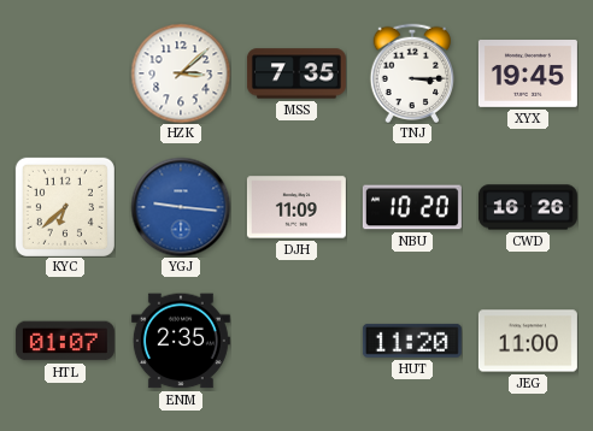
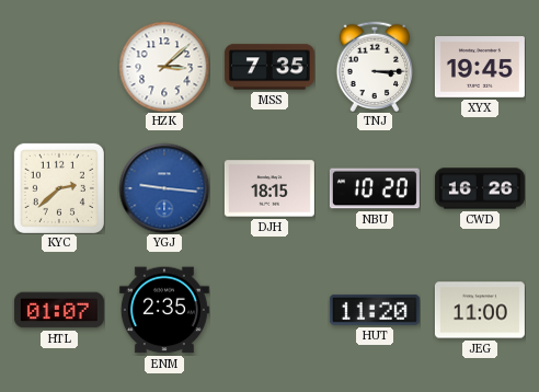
KYC: 6:38 -> 2:38
DJH: 11:09 -> 18:15
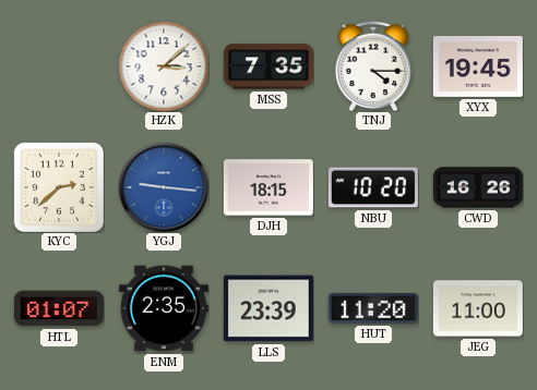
TNJ: 3:15 -> 4:15
LLS: none -> 23:39
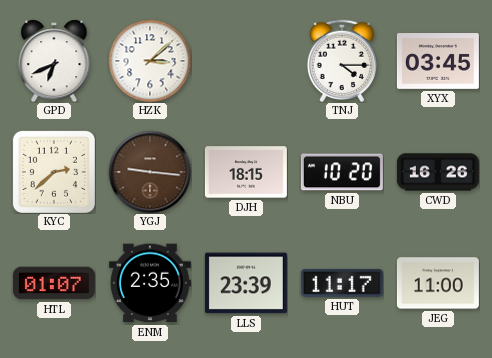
GPD: none -> 6:41
MSS: 7:35 -> none
XYX: 19:45 -> 03:45
YGJ dial: blue -> brown
HUT: 11:20 -> 11:17
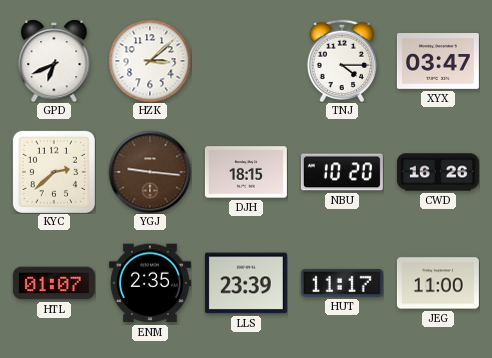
XYX: 03:45 -> 03:47
